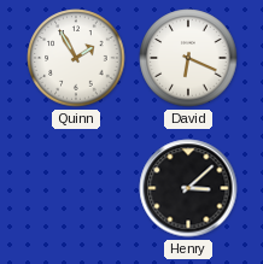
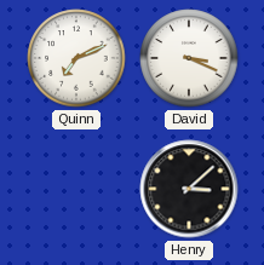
Quinn: 1:55 -> 7:11
David: 6:19 -> 3:19
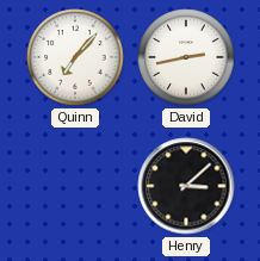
Quinn: 7:11 -> 7:07
David: 3:19 -> 2:43
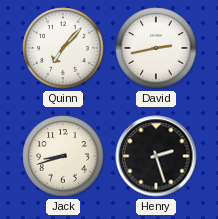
Jack: none -> 8:42
Henry: 3:08 -> 2:27
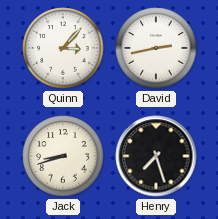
Quinn: 7:07 -> 3:07
Henry: 2:27 -> 7:27
